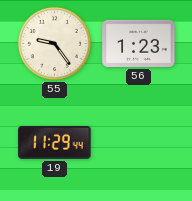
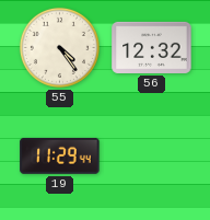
55: 9:24 -> 4:24
56: 1:23 -> 12:32
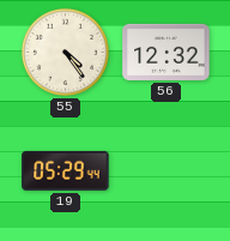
19: 11:29 -> 05:29
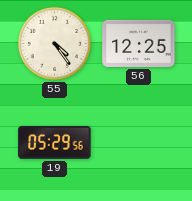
56: 12:32 -> 12:25
19: 05:29:44 -> 05:29:56
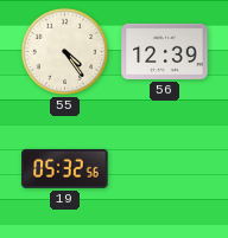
56: 12:25 -> 12:39
19: 05:29 -> 05:32
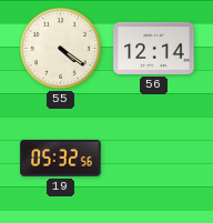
55: 4:24 -> 4:21
56: 12:39 -> 12:14
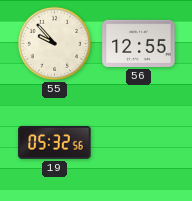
55: 4:21 -> 9:53
56: 12:14 -> 12:55
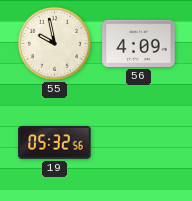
55: 9:53 -> 9:58
56: 12:55 -> 4:09
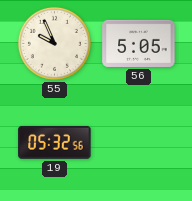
55: 9:58 -> 9:56
56: 4:09 -> 5:05
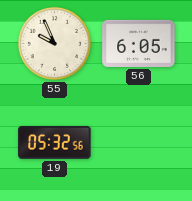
56: 5:05 -> 6:05
